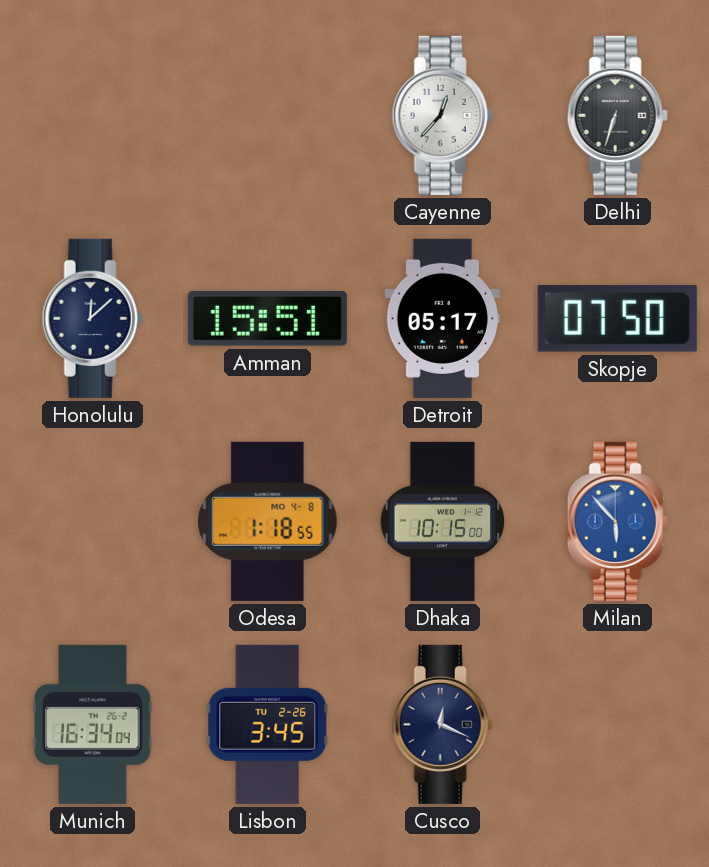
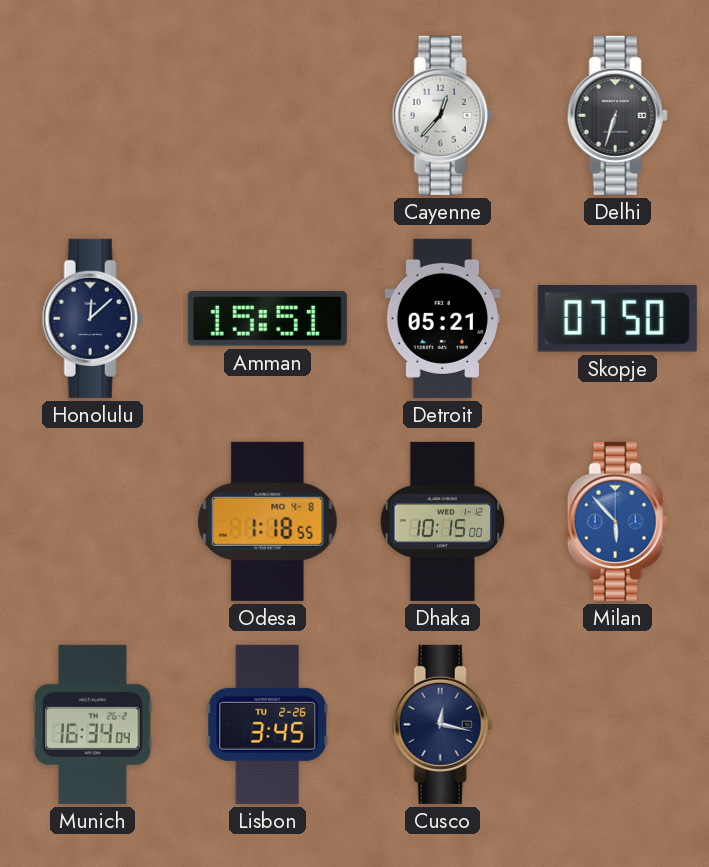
Detroit: 05:17 -> 05:21
Cusco: 12:19 -> 12:17
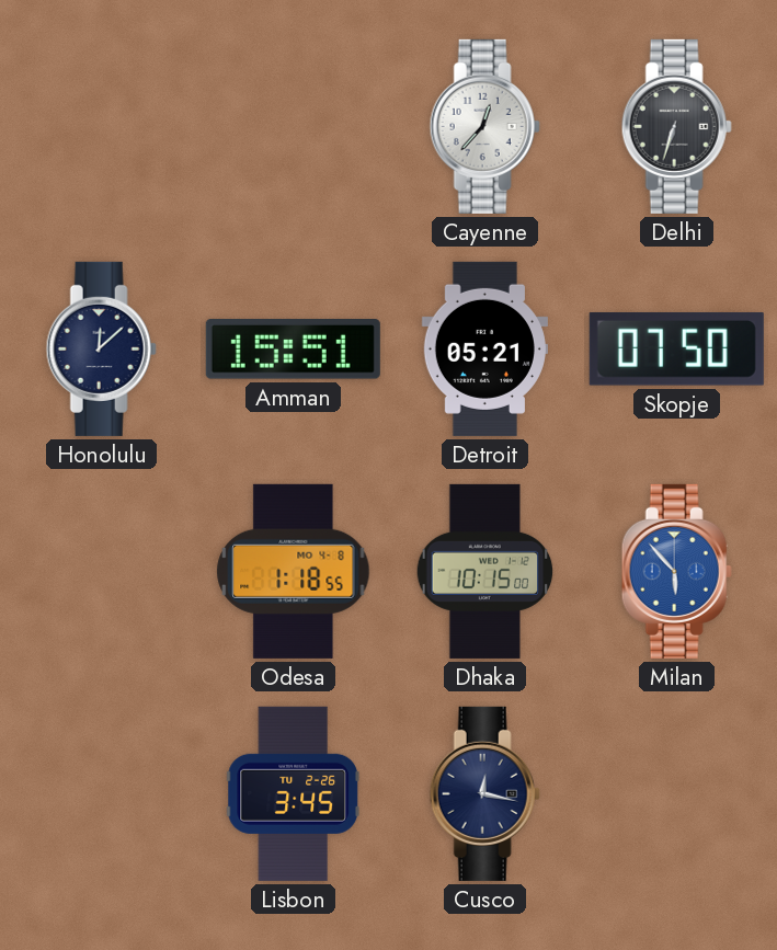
Munich: 16:34 -> none
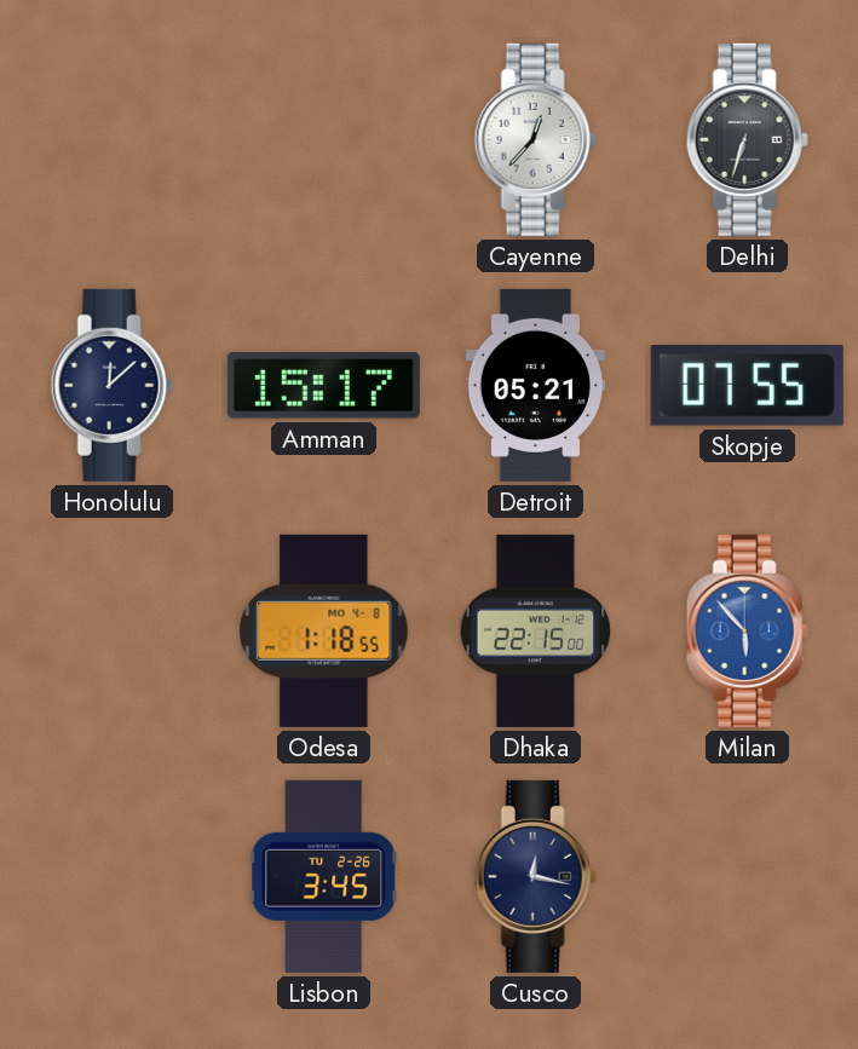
Amman: 15:51 -> 15:17
Skopje: 07:50 -> 07:55
Dhaka: 10:15 -> 22:15
